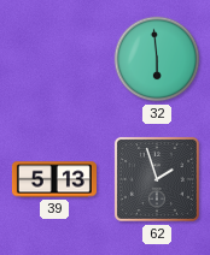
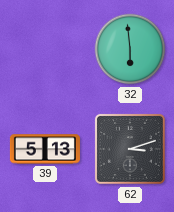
62: 1:57 -> 3:12
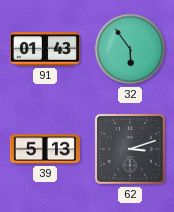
91: none -> 01:43
32: 5:59 -> 5:54
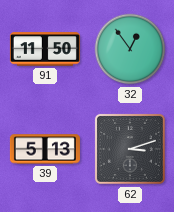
91: 01:43 -> 11:50
32: 5:54 -> 12:54
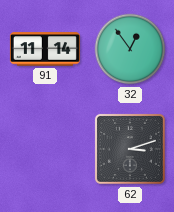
91: 11:50 -> 11:14
39: 5:13 -> none
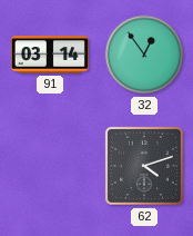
91: 11:14 -> 03:14
62: 3:12 -> 4:12
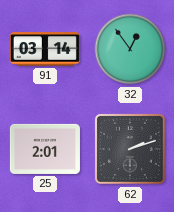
25: none -> 2:01
62: 4:12 -> 2:12
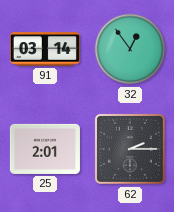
62: 2:12 -> 2:15
